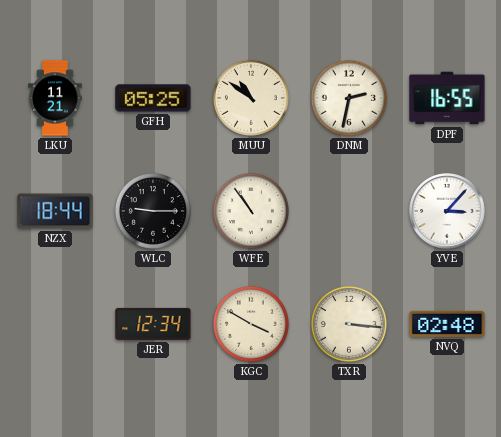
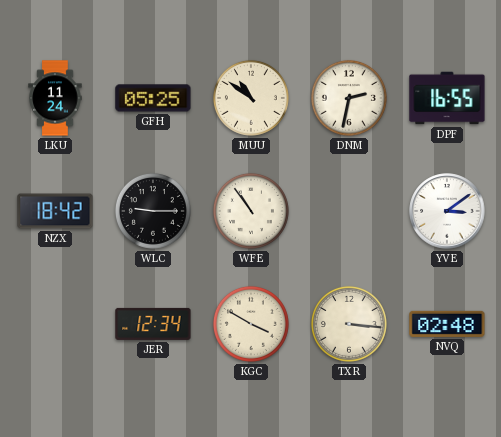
LKU: 11:21 -> 11:24
NZX: 18:44 -> 18:42
YVE: 3:07 -> 3:09
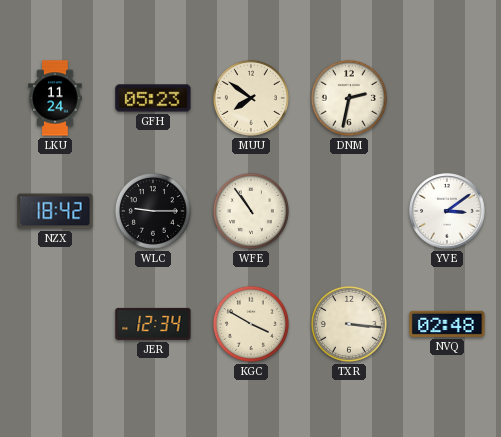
GFH: 05:25 -> 05:23
MUU: 10:51 -> 7:51
DPF: 16:55 -> none
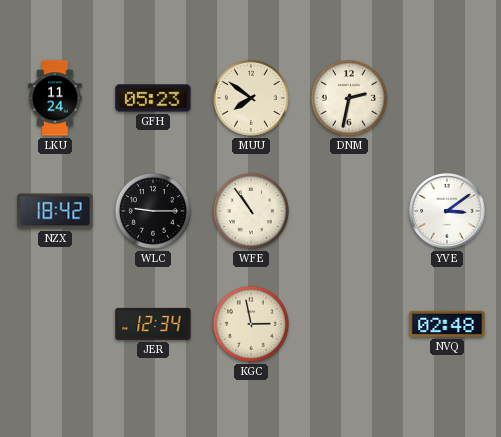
KGC: 3:50 -> 2:58
TXR: 3:16 -> none
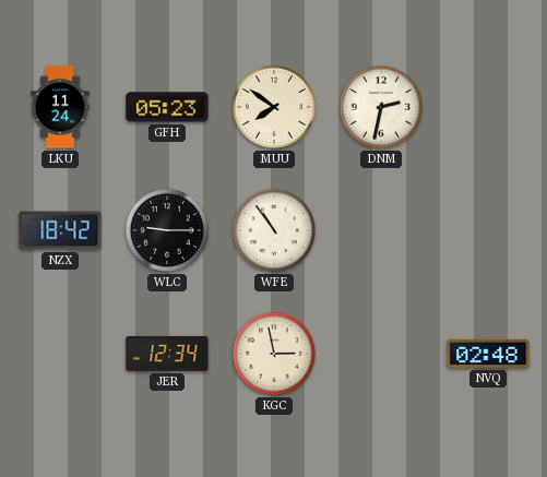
YVE: 3:09 -> none
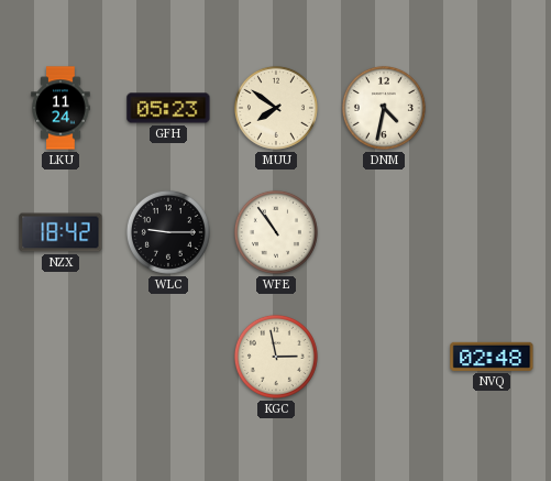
DNM: 2:32 -> 4:32
JER: 12:34 -> none
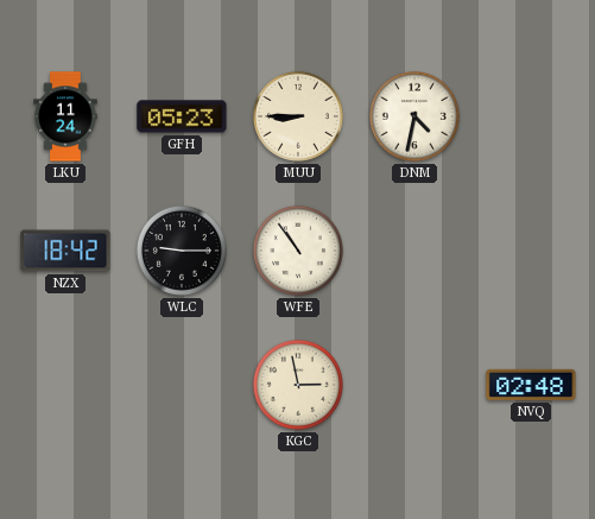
MUU: 7:51 -> 8:45
